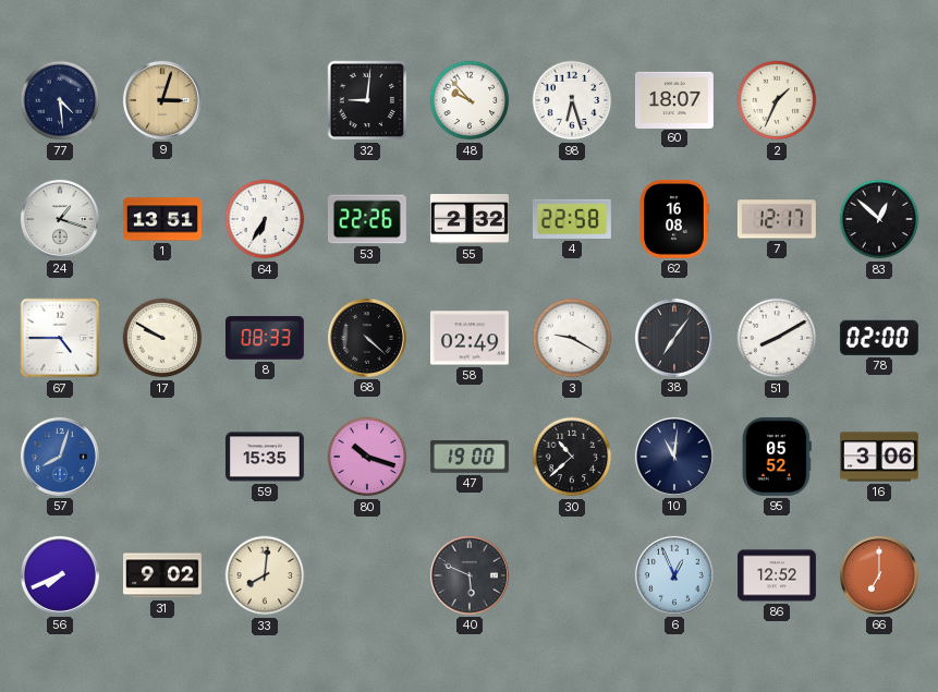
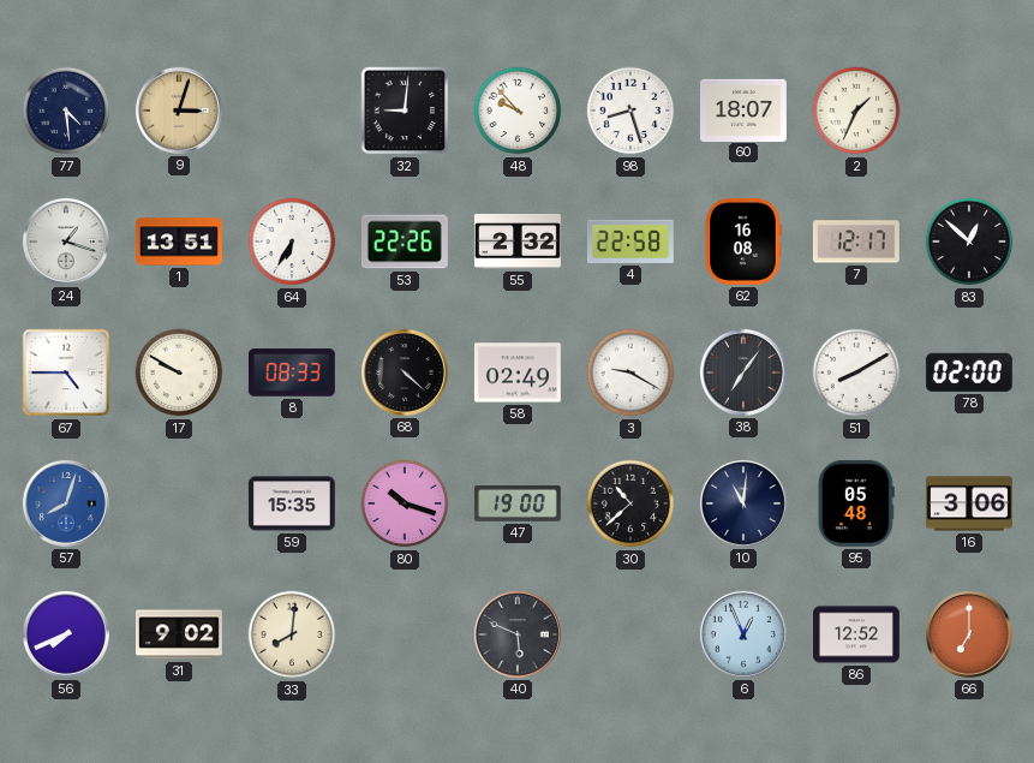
98: 6:27 -> 8:27
95: 05:52 -> 05:48
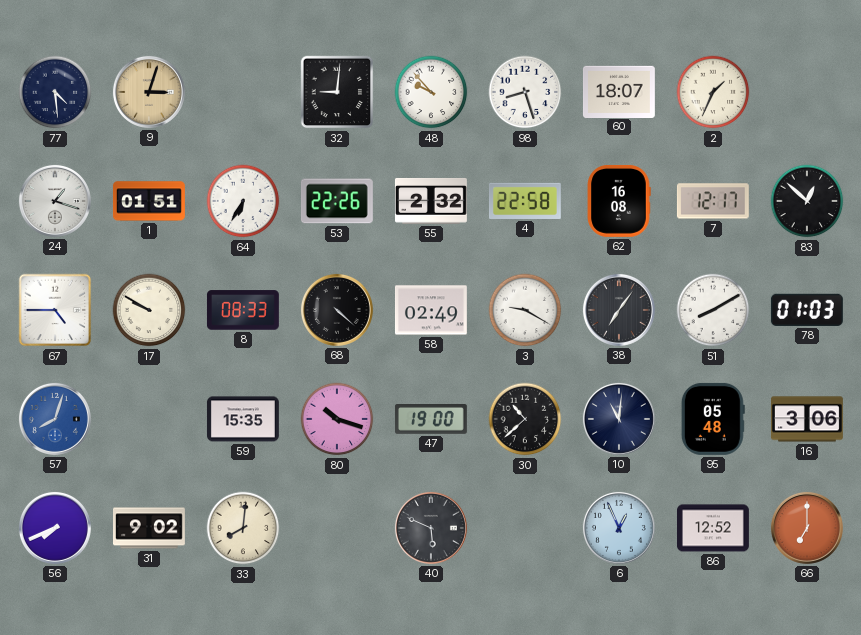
1: 13:51 -> 01:51
78: 02:00 -> 01:03
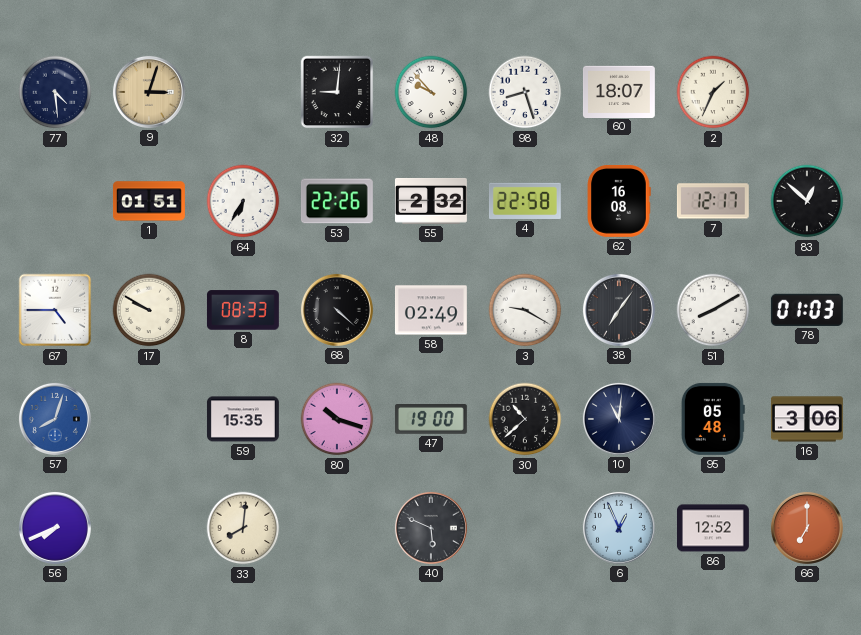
24: 1:18 -> none
31: 9:02 -> none
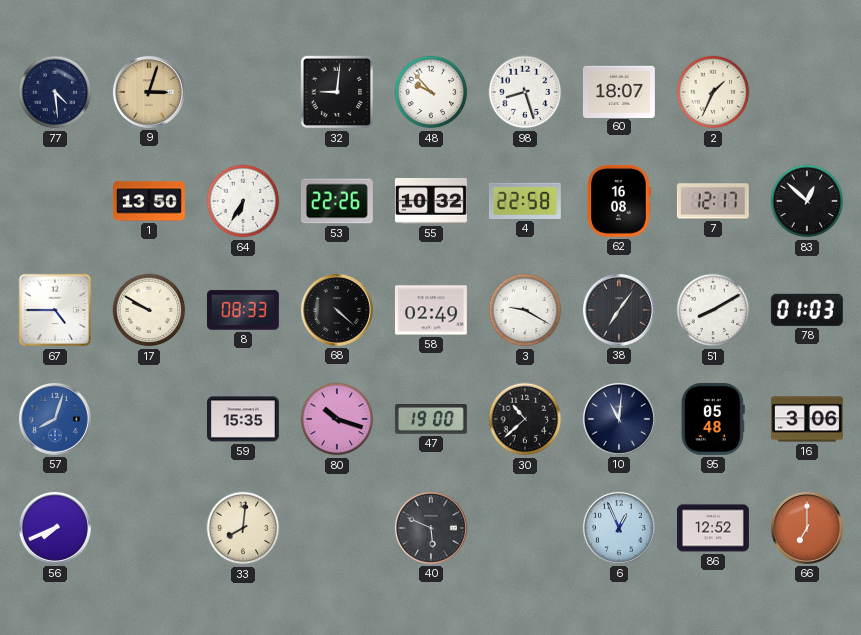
1: 01:51 -> 13:50
55: 2:32 -> 10:32
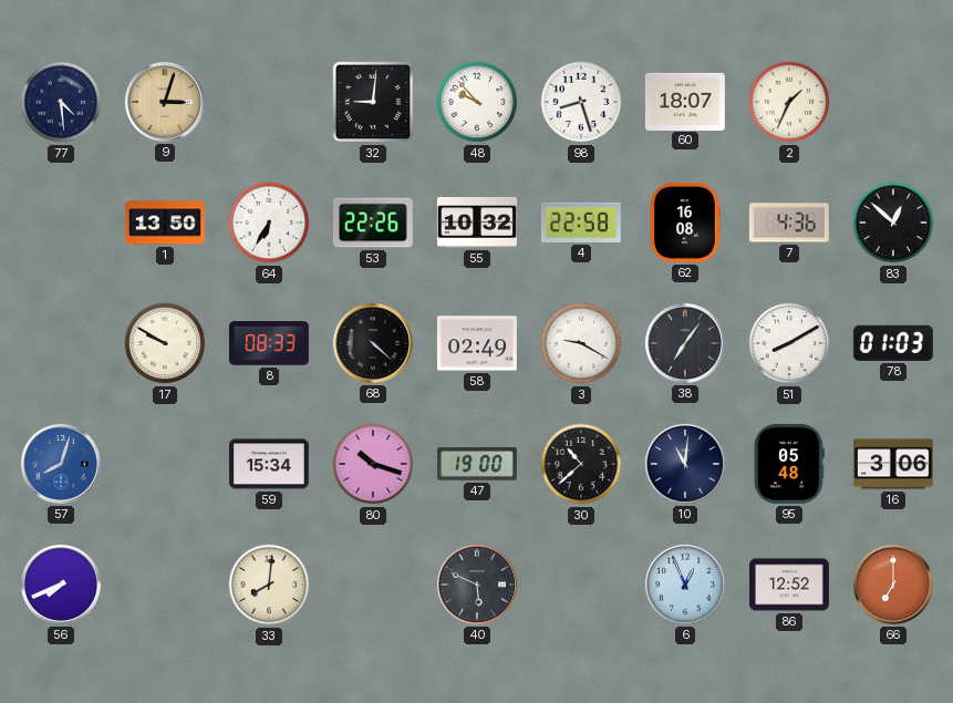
7: 12:17 -> 4:36
67: 4:45 -> none
59: 15:35 -> 15:34
